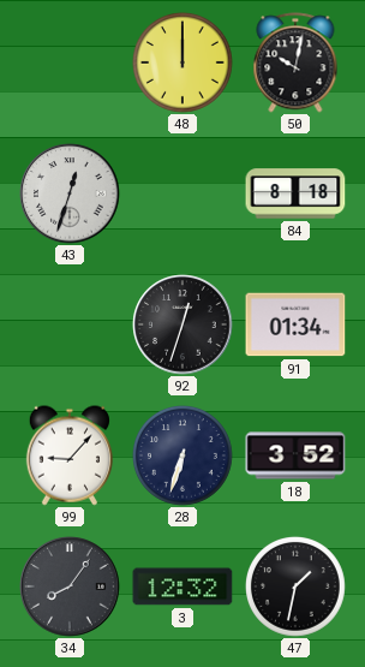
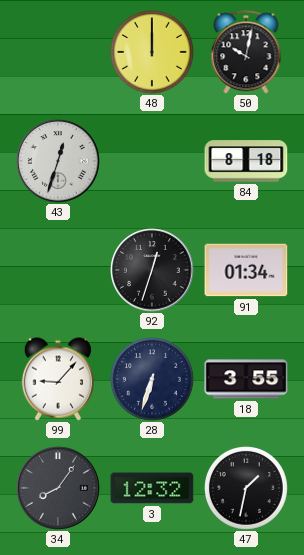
18: 3:52 -> 3:55
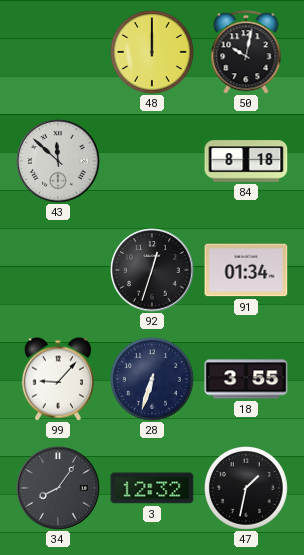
43: 12:33 -> 11:52
